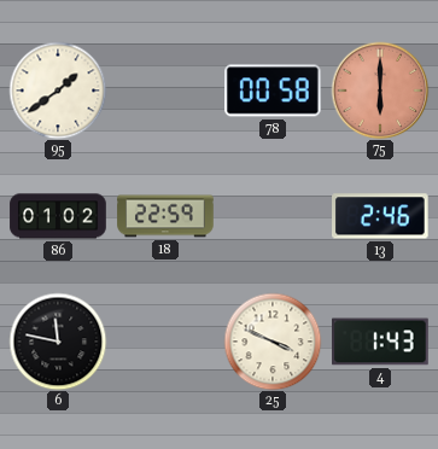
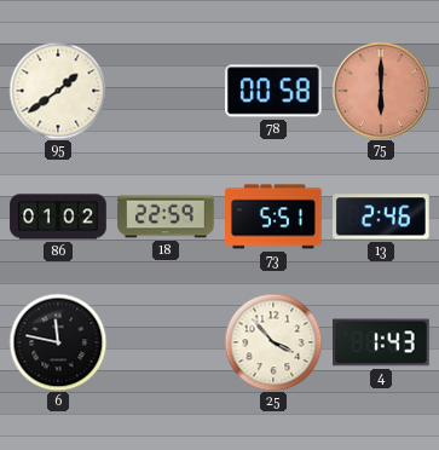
73: none -> 5:51
25: 3:49 -> 3:53
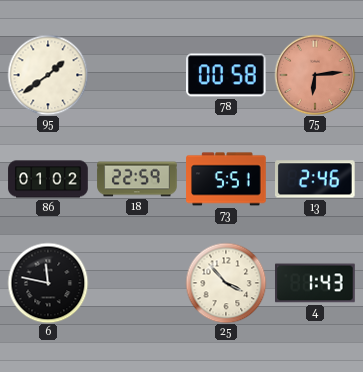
75: 6:00 -> 6:14
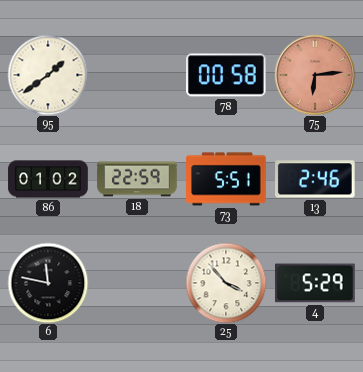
4: 1:43 -> 5:29
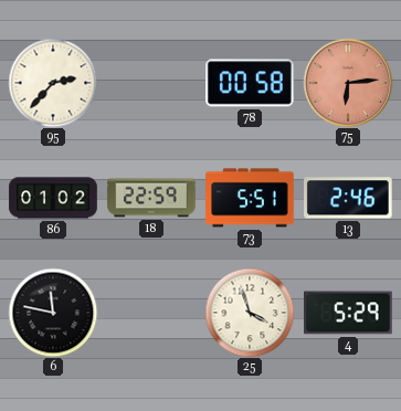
95: 1:39 -> 2:37
25: 3:53 -> 3:57
